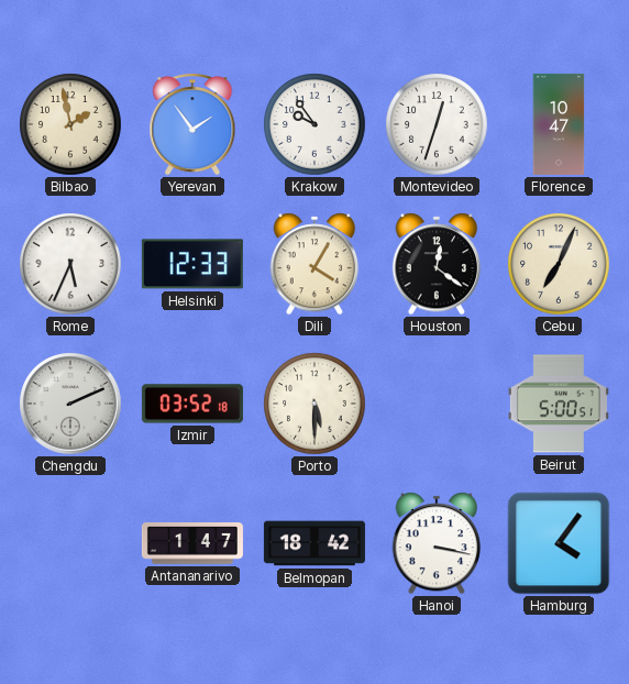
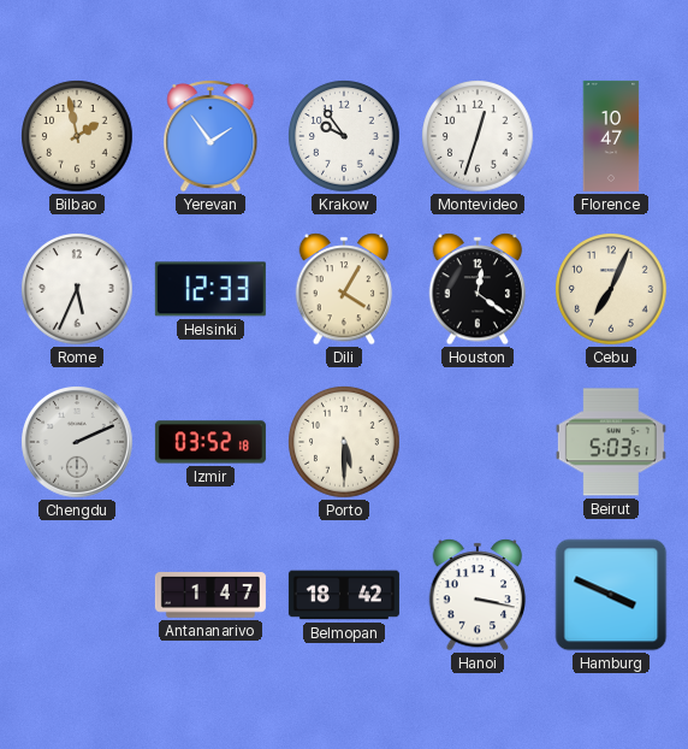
Beirut: 5:00 -> 5:03
Hamburg: 4:06 -> 3:49
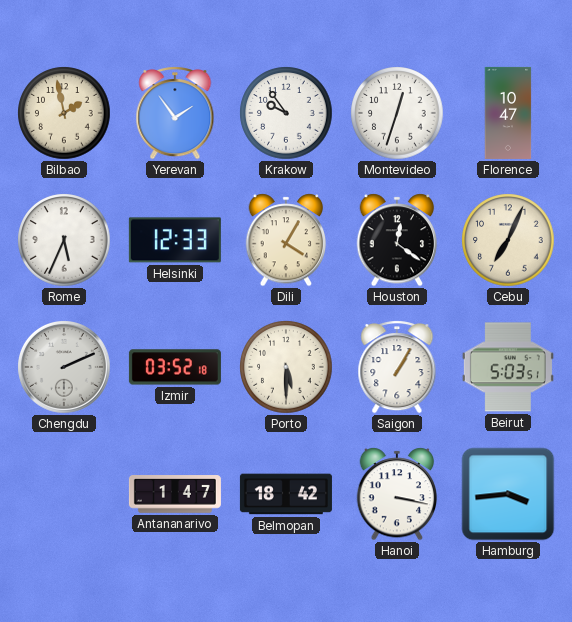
Saigon: none -> 1:05
Hamburg: 3:49 -> 3:44
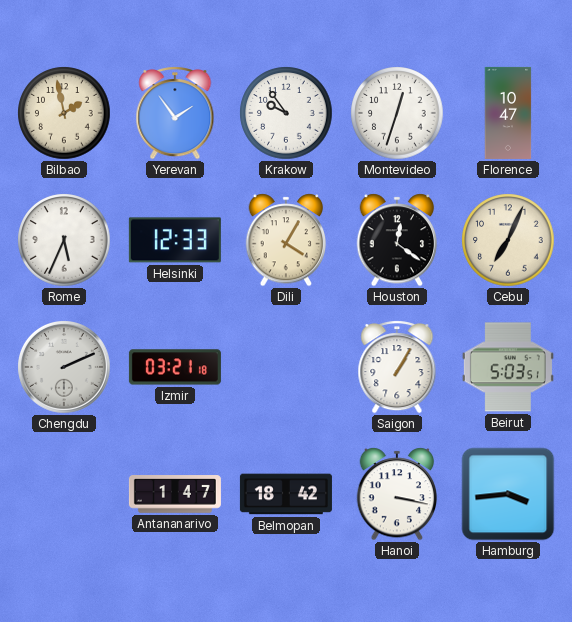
Izmir: 03:52 -> 03:21
Porto: 5:30 -> none
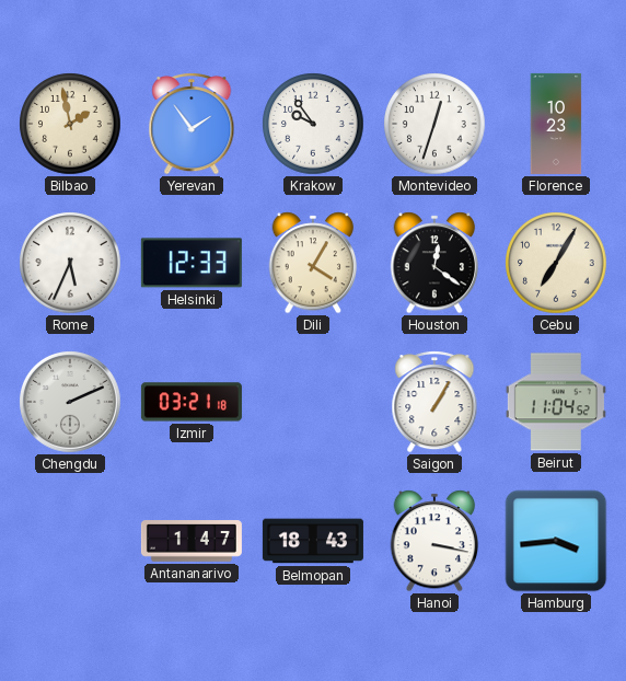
Florence: 10:47 -> 10:23
Cebu: 7:04 -> 7:05
Beirut: 5:03 -> 11:04
Belmopan: 18:42 -> 18:43
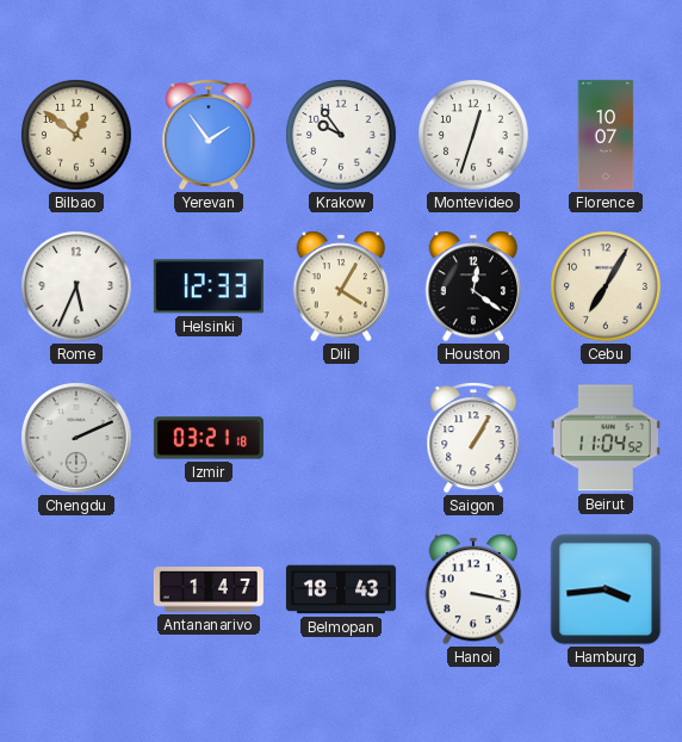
Bilbao: 1:58 -> 12:51
Florence: 10:23 -> 10:07
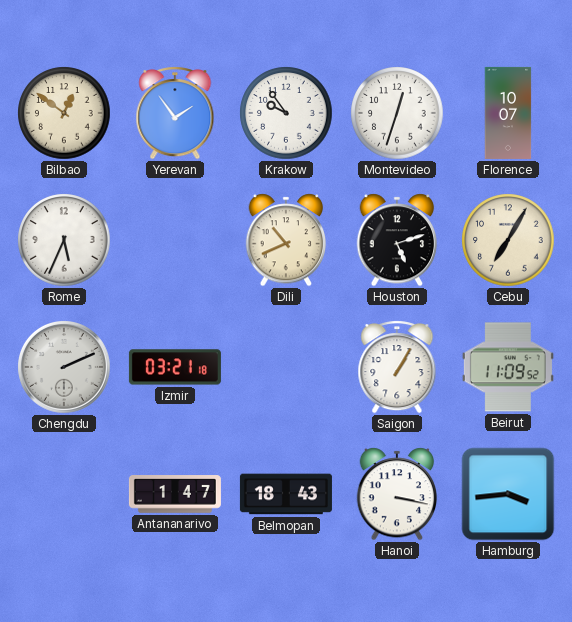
Helsinki: 12:33 -> none
Dili: 4:05 -> 10:41
Houston: 12:21 -> 5:12
Beirut: 11:04 -> 11:09
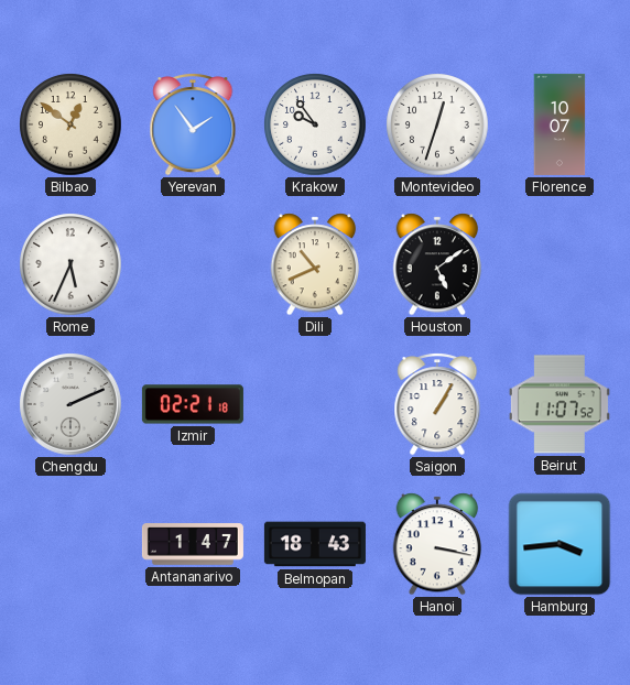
Houston: 5:12 -> 5:09
Cebu: 7:05 -> none
Izmir: 03:21 -> 02:21
Beirut: 11:09 -> 11:07
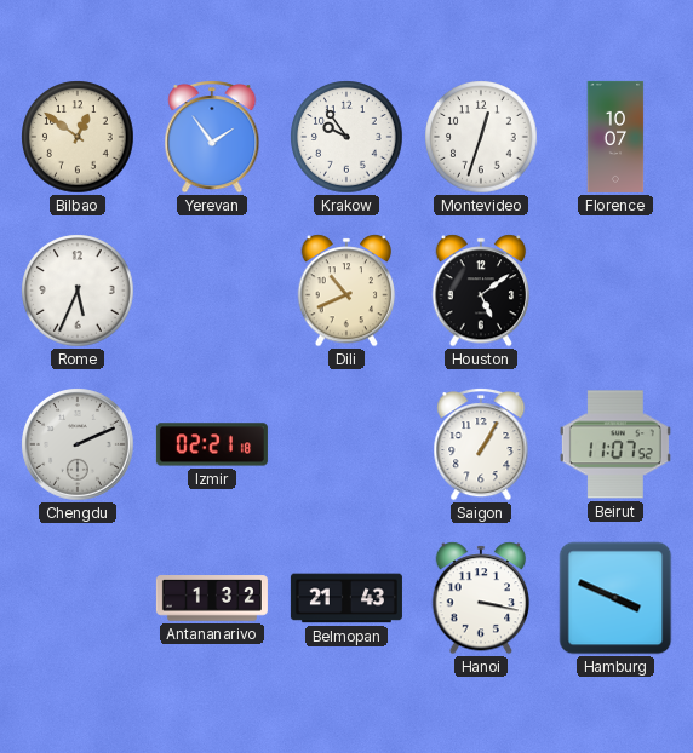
Antananarivo: 1:47 -> 1:32
Belmopan: 18:43 -> 21:43
Hamburg: 3:44 -> 3:49
